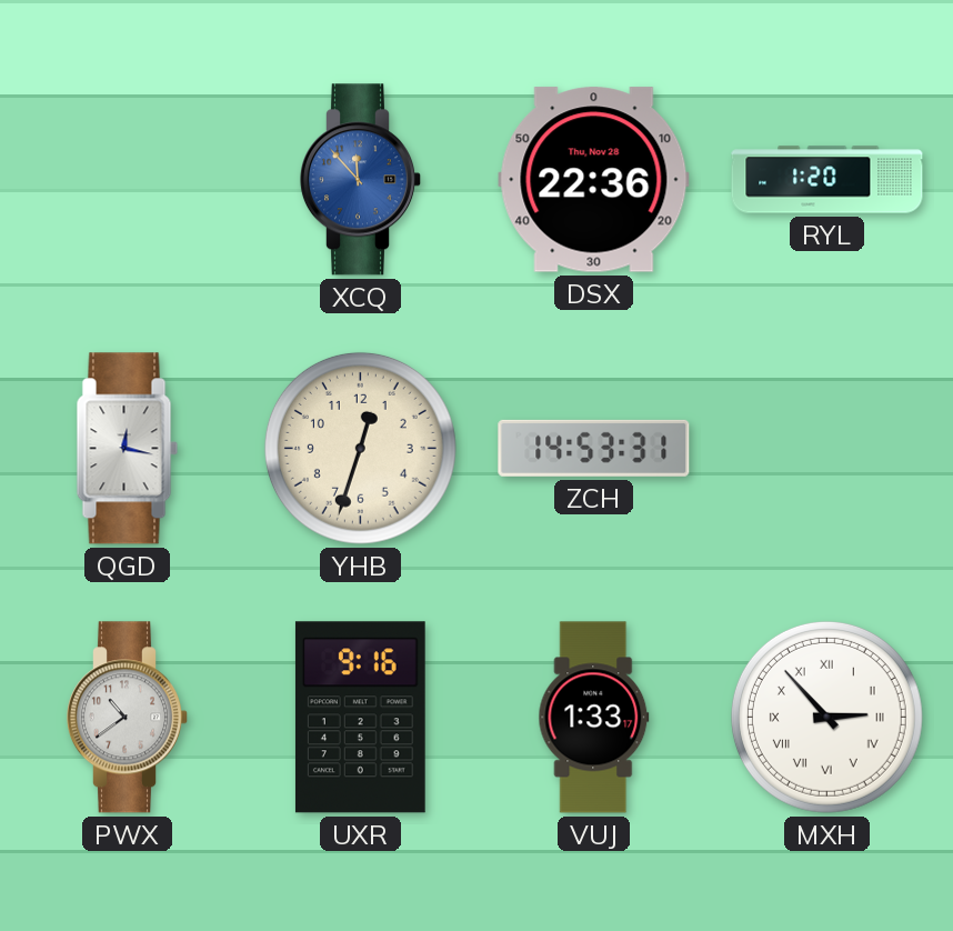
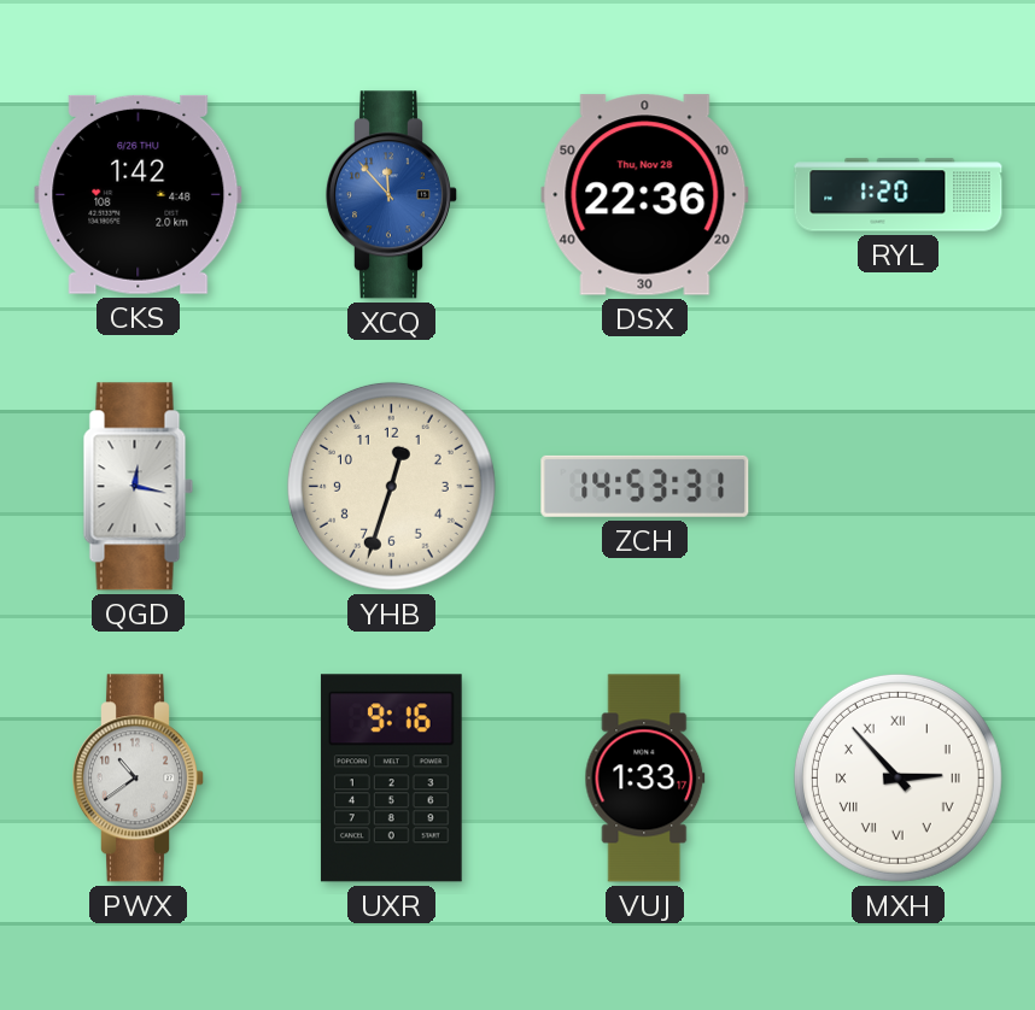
CKS: none -> 1:42
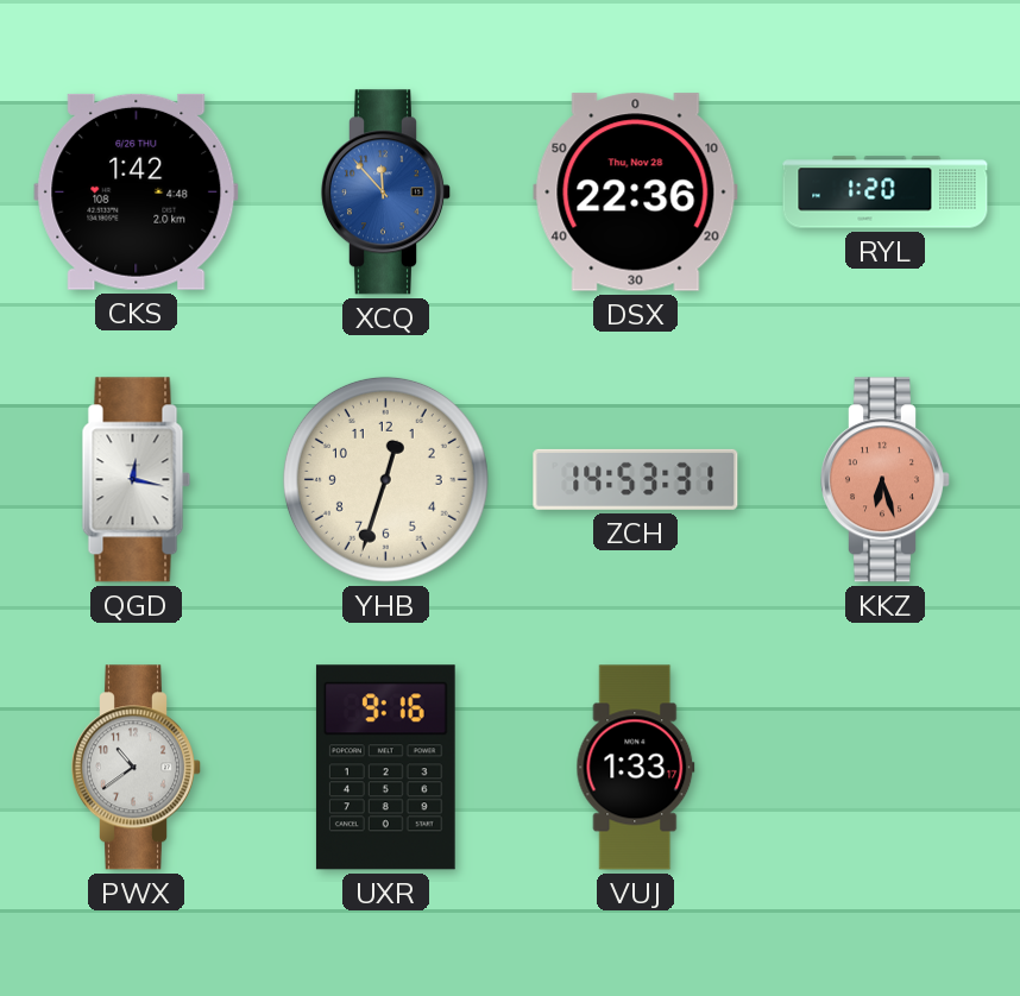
KKZ: none -> 6:27
MXH: 2:53 -> none
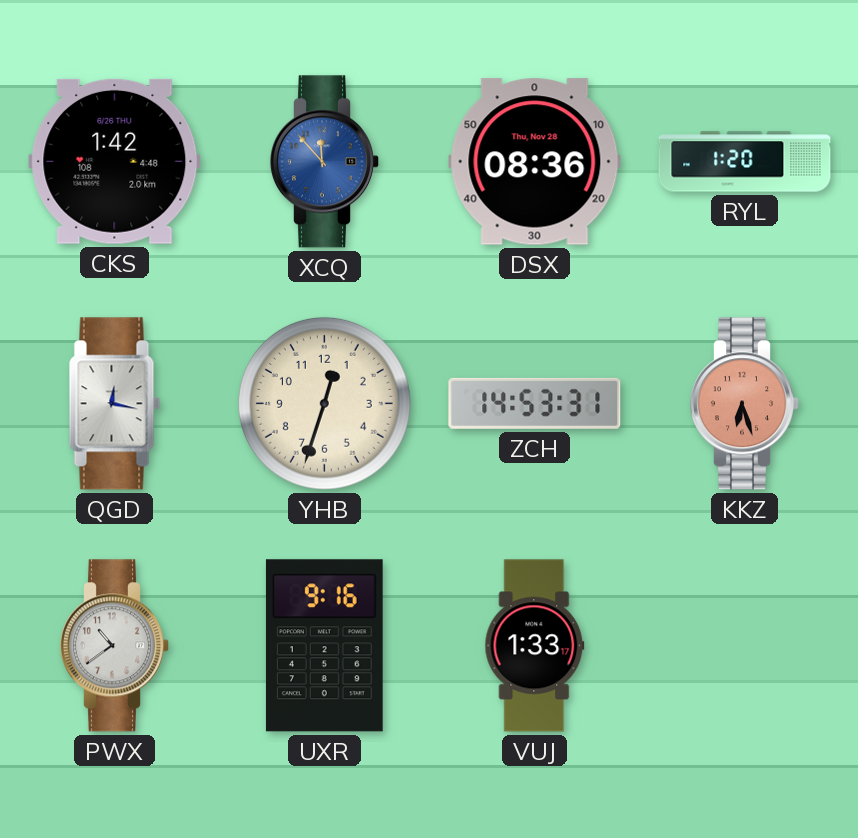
DSX: 22:36 -> 08:36
